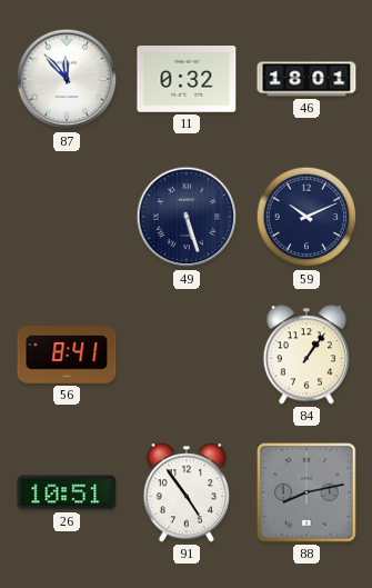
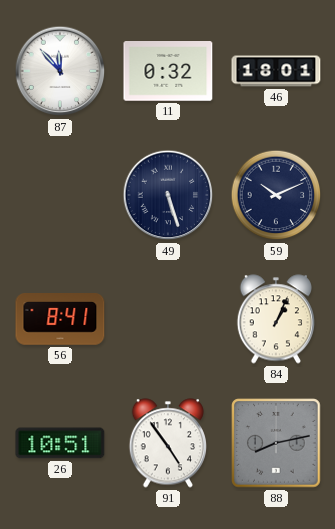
84: 1:06 -> 1:04
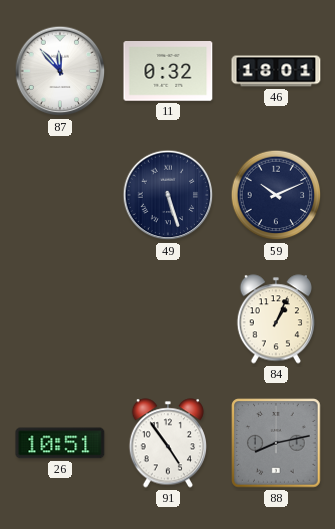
56: 8:41 -> none
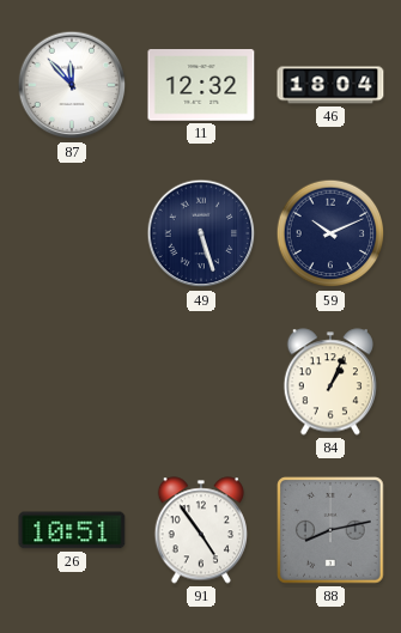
11: 0:32 -> 12:32
46: 18:01 -> 18:04
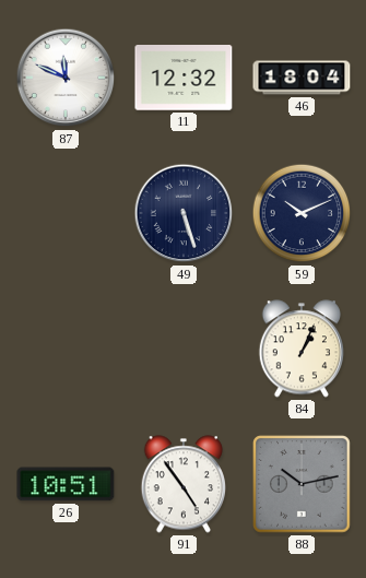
87: 11:53 -> 11:49
88: 8:13 -> 10:13
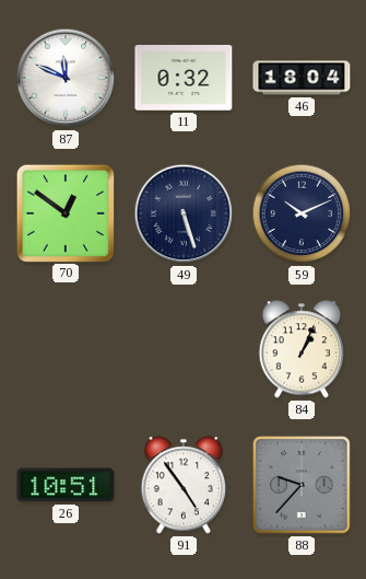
11: 12:32 -> 0:32
70: none -> 12:51
88: 10:13 -> 9:37
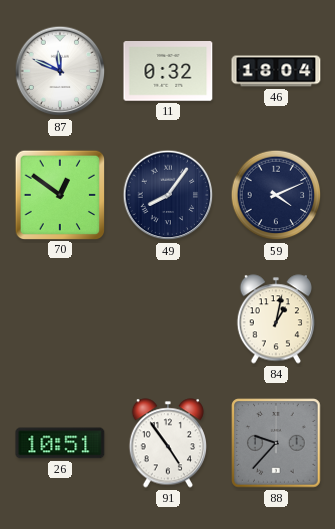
49: 5:27 -> 8:06
59: 10:11 -> 4:11
84: 1:04 -> 1:02
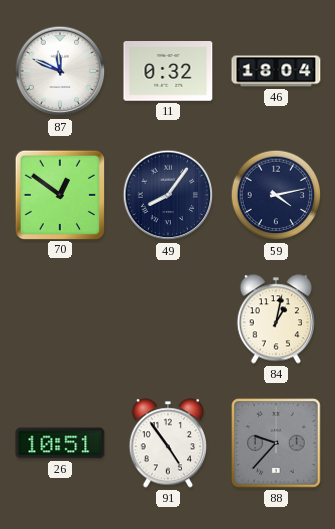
59: 4:11 -> 4:13
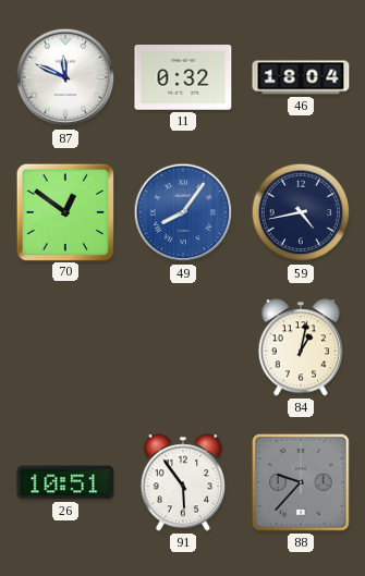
49 dial: navy -> blue
59: 4:13 -> 4:43
91: 4:54 -> 5:54
